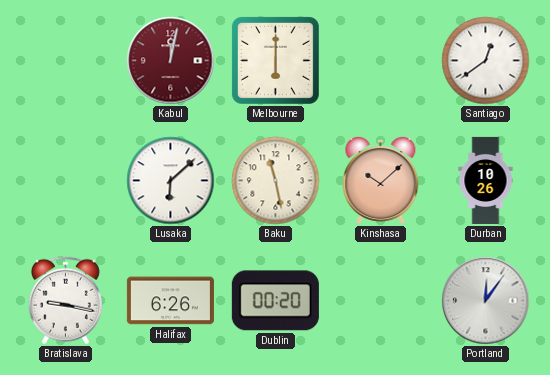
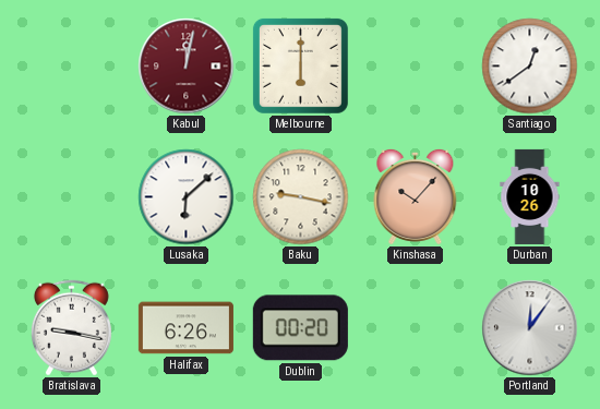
Baku: 11:28 -> 9:17
Kinshasa: 10:08 -> 10:07
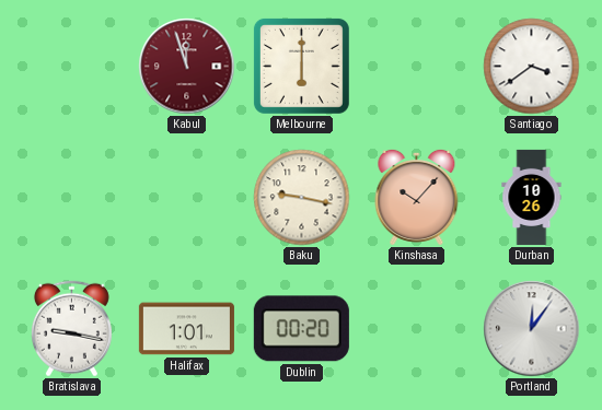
Kabul: 12:02 -> 11:57
Santiago: 12:39 -> 3:39
Lusaka: 6:08 -> none
Halifax: 6:26 -> 1:01
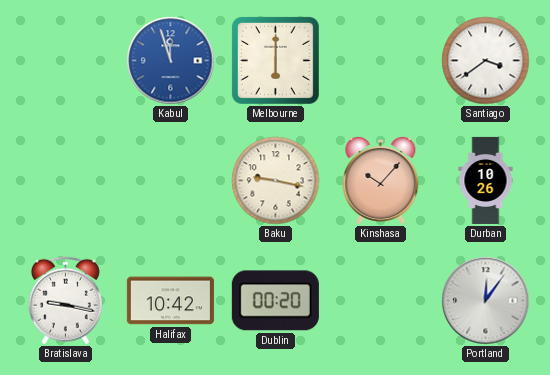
Kabul dial: burgundy -> blue
Halifax: 1:01 -> 10:42
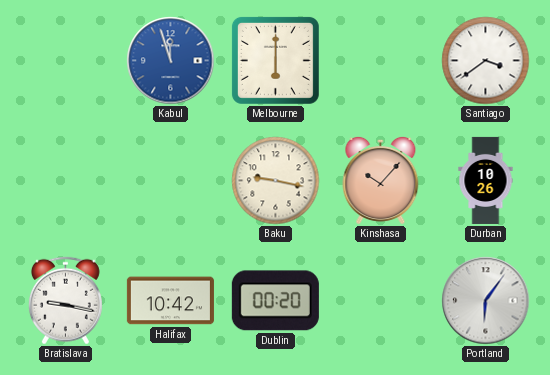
Portland: 12:06 -> 6:06
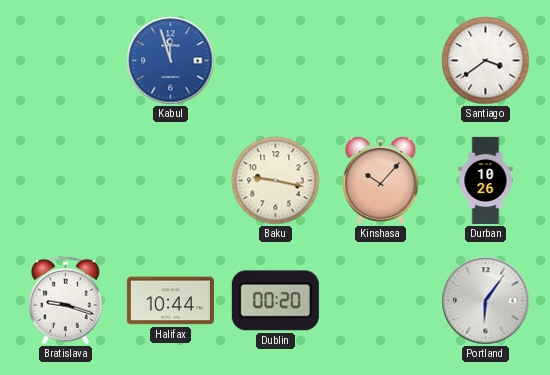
Melbourne: 6:00 -> none
Bratislava: 9:17 -> 9:18
Halifax: 10:42 -> 10:44
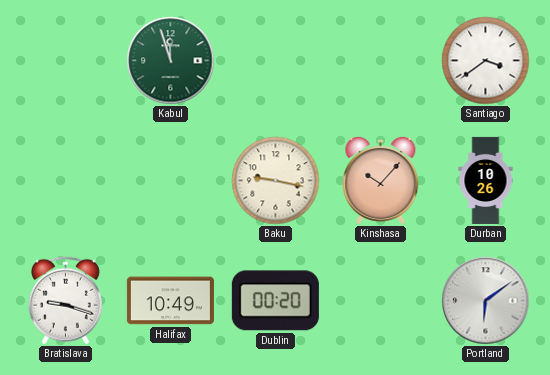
Kabul dial: blue -> green
Halifax: 10:44 -> 10:49
Portland: 6:06 -> 6:09
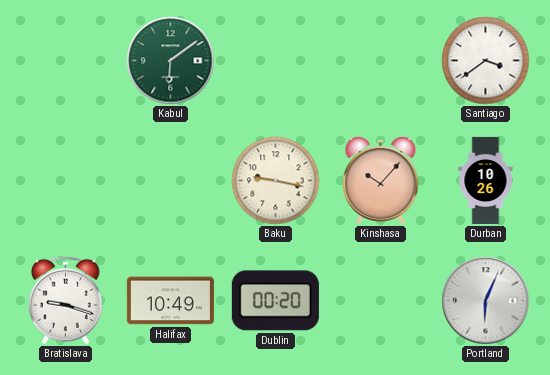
Kabul: 11:57 -> 6:09
Portland: 6:09 -> 6:04
